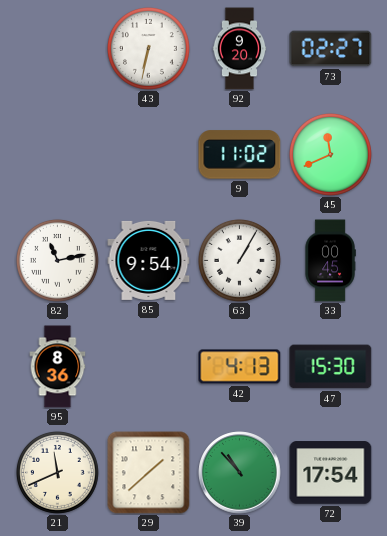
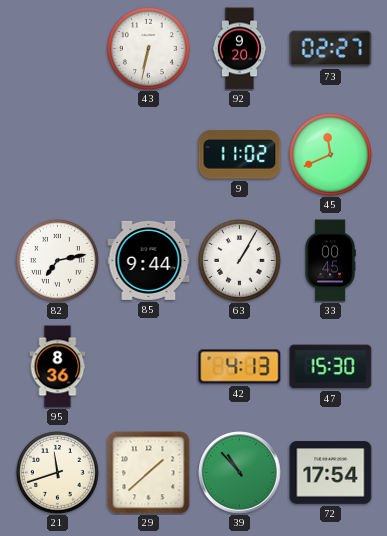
82: 11:13 -> 7:13
85: 9:54 -> 9:44
21: 11:41 -> 11:42
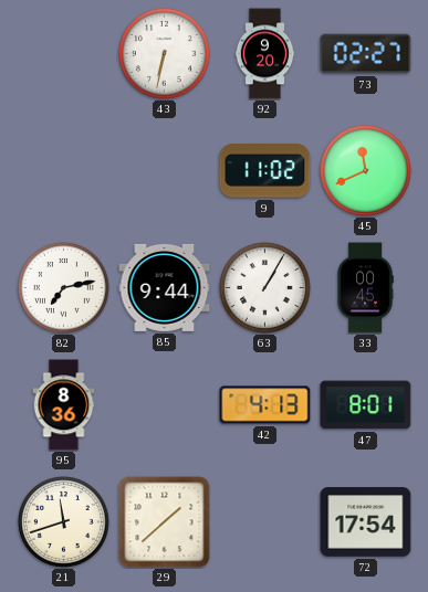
47: 15:30 -> 8:01
39: 10:53 -> none
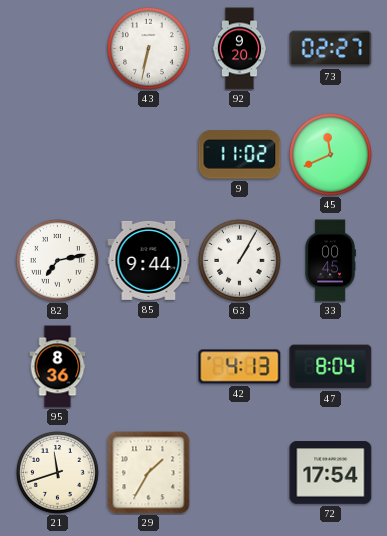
47: 8:01 -> 8:04
29: 1:38 -> 1:35
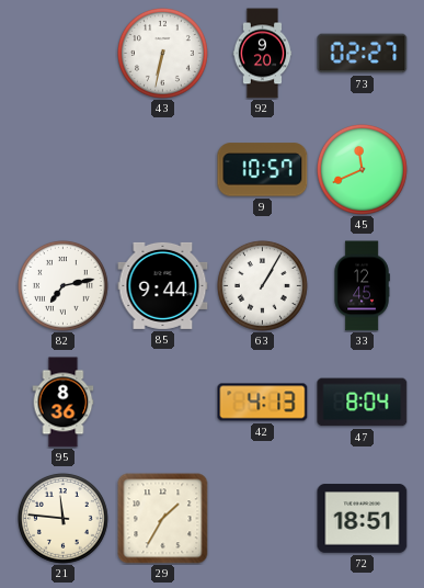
9: 11:02 -> 10:57
33: 00:45 -> 12:45
21: 11:42 -> 11:46
72: 17:54 -> 18:51
